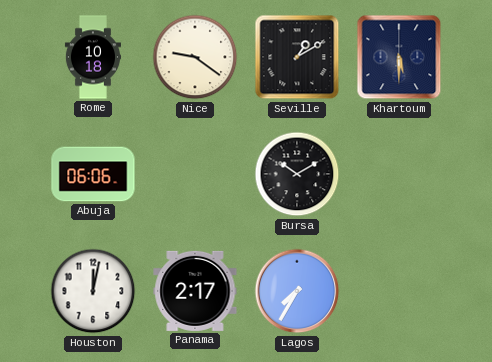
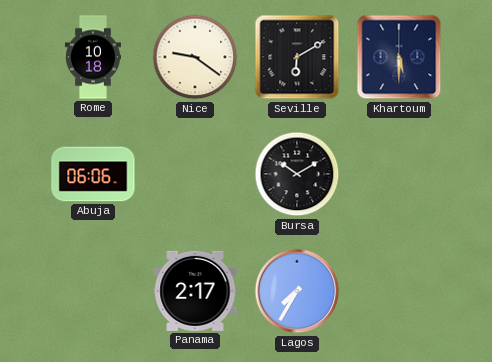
Seville: 1:10 -> 6:10
Houston: 12:02 -> none
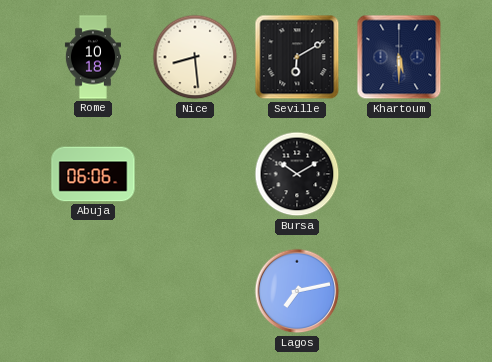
Nice: 9:21 -> 8:29
Panama: 2:17 -> none
Lagos: 7:35 -> 7:13
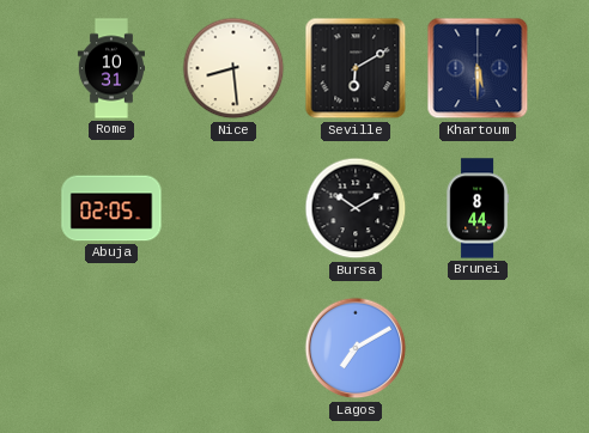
Rome: 10:18 -> 10:31
Abuja: 06:06 -> 02:05
Brunei: none -> 8:44
Lagos: 7:13 -> 7:10
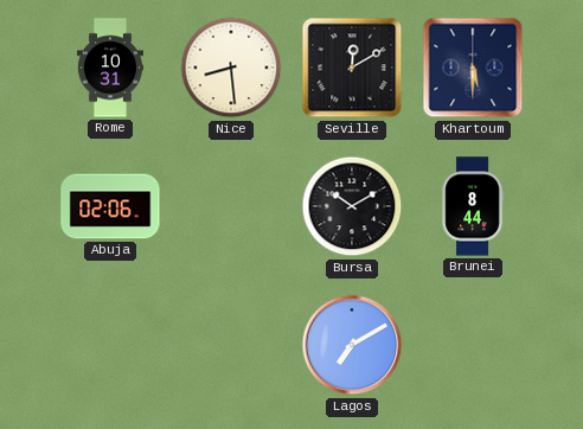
Seville: 6:10 -> 12:10
Abuja: 02:05 -> 02:06
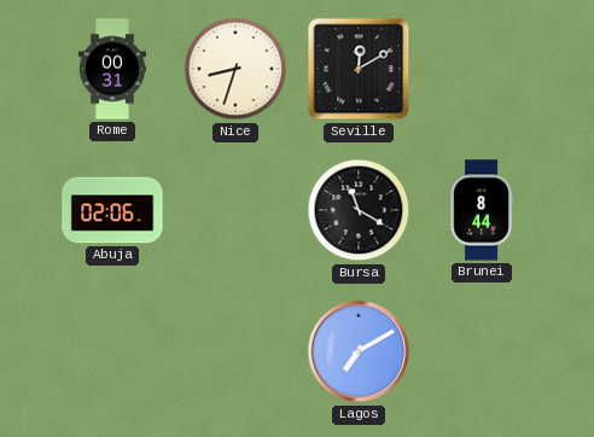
Rome: 10:31 -> 00:31
Nice: 8:29 -> 8:33
Khartoum: 5:30 -> none
Bursa: 10:10 -> 11:20
